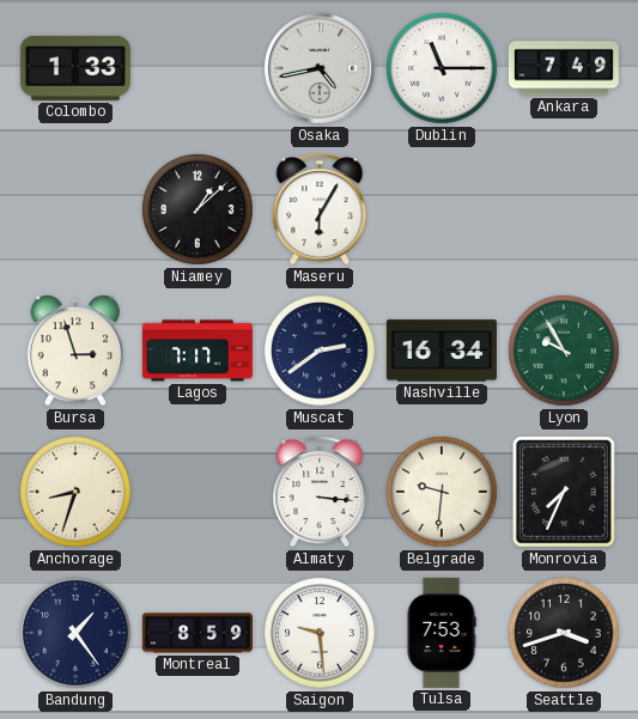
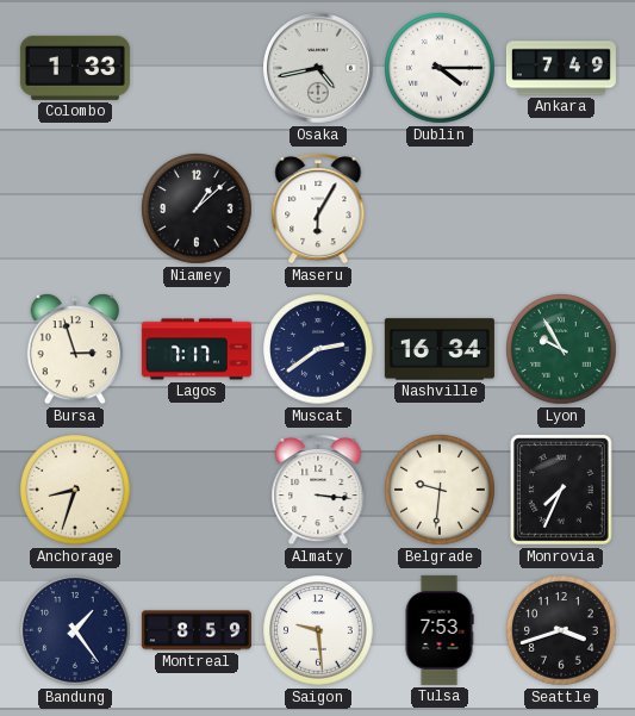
Dublin: 11:15 -> 4:15
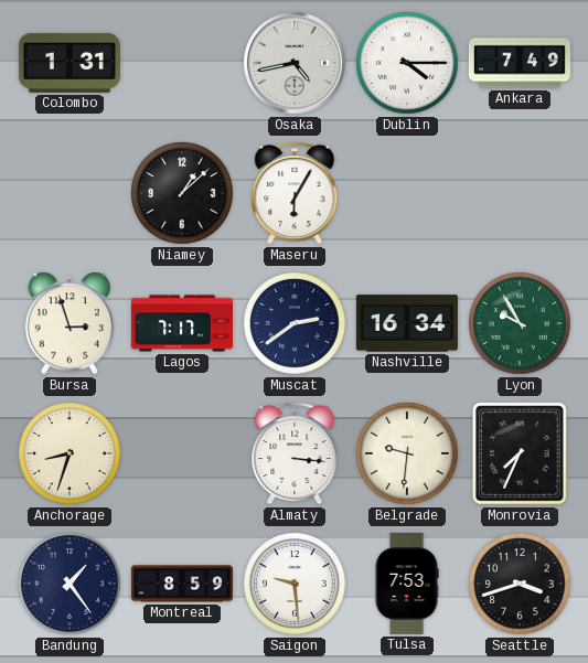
Colombo: 1:33 -> 1:31
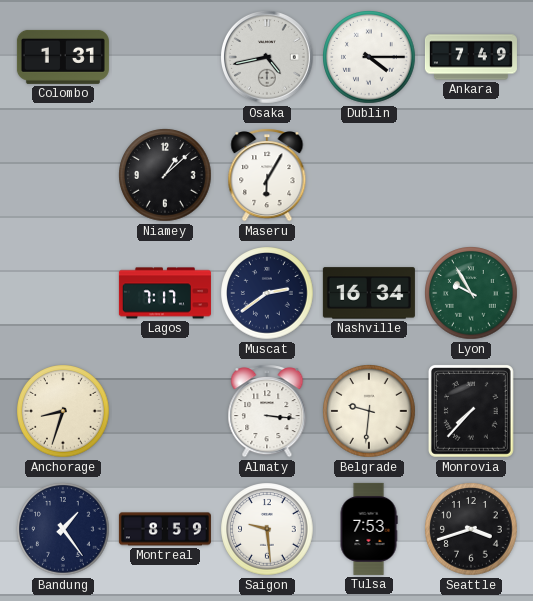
Bursa: 2:57 -> none
Monrovia: 7:34 -> 7:37
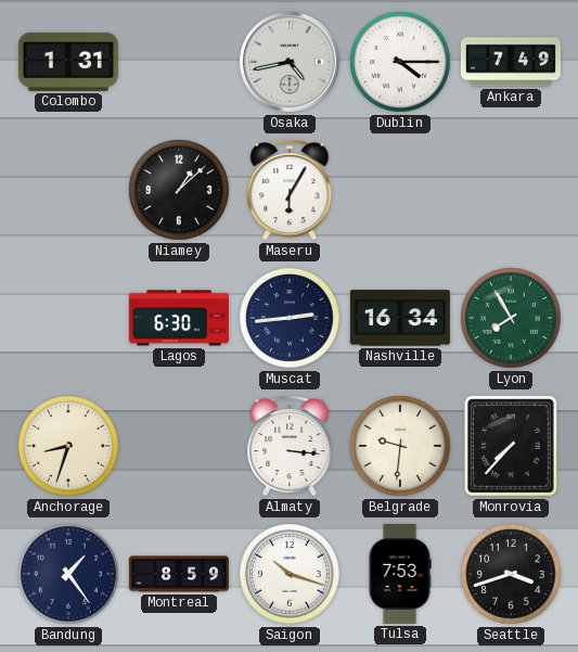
Lagos: 7:17 -> 6:30
Muscat: 2:39 -> 2:44
Lyon: 9:55 -> 7:55
Saigon: 9:29 -> 10:18
